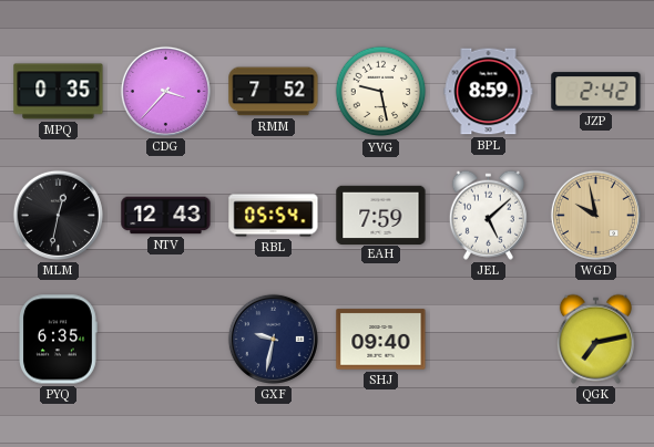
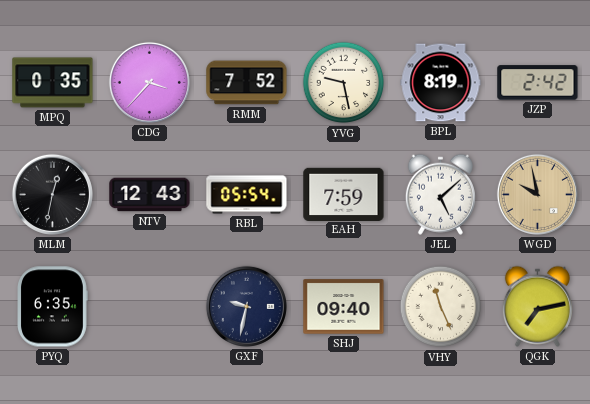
BPL: 8:59 -> 8:19
VHY: none -> 11:26
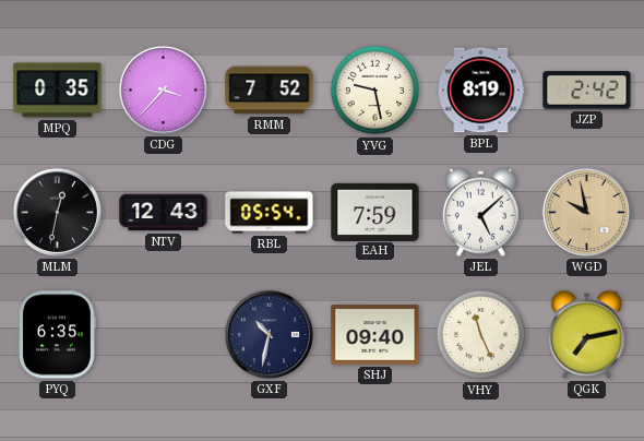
GXF: 9:32 -> 10:32
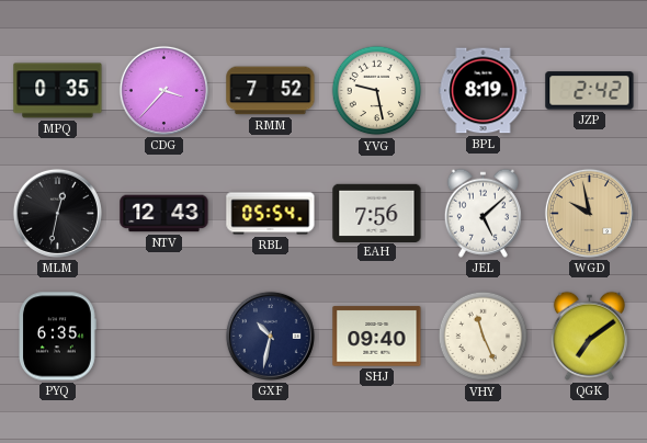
EAH: 7:59 -> 7:56
QGK: 7:13 -> 7:09
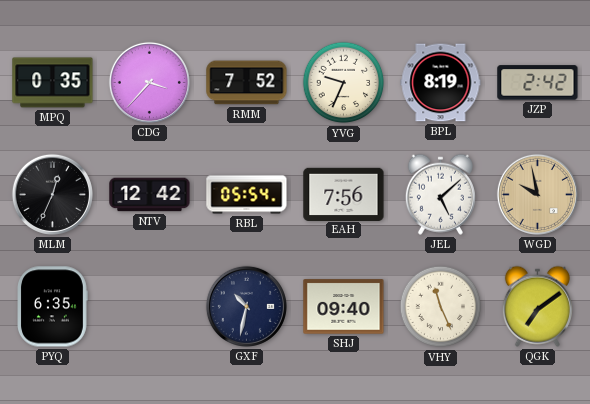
YVG: 9:28 -> 9:34
MLM: 12:32 -> 12:34
NTV: 12:43 -> 12:42
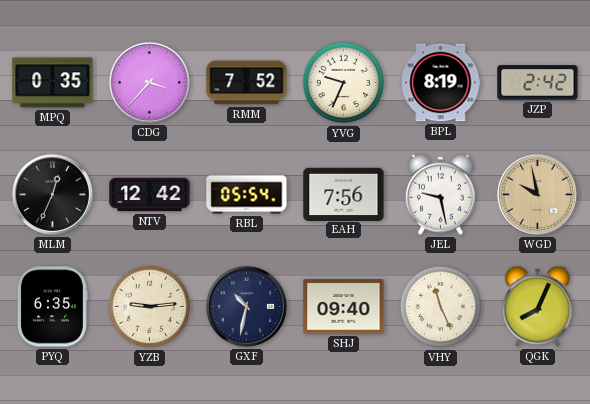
JEL: 5:08 -> 9:28
YZB: none -> 9:14
QGK: 7:09 -> 8:04
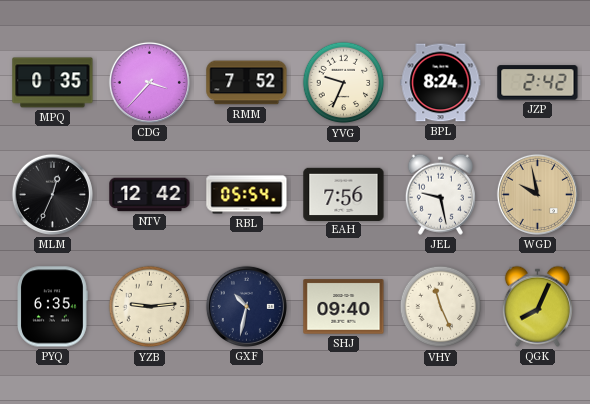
BPL: 8:19 -> 8:24
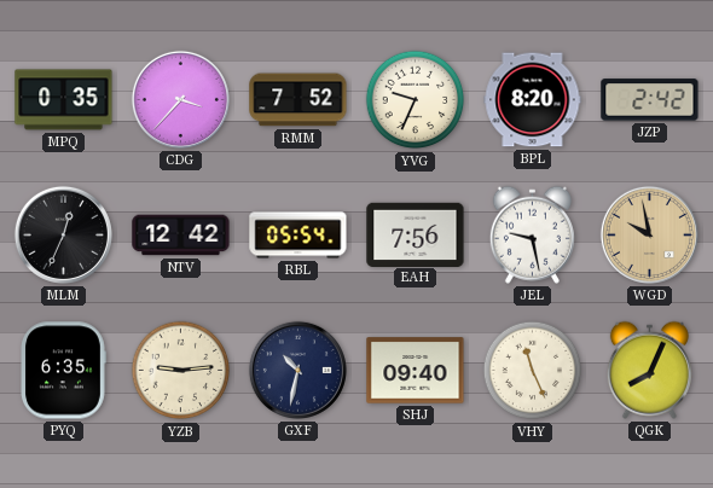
BPL: 8:24 -> 8:20
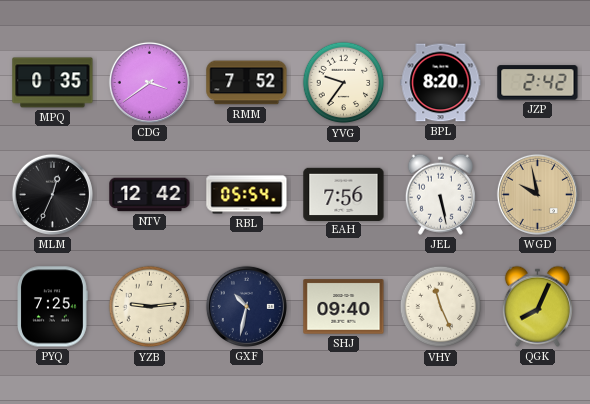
CDG: 3:37 -> 3:39
YVG: 9:34 -> 9:36
JEL: 9:28 -> 5:28
PYQ: 6:35 -> 7:25
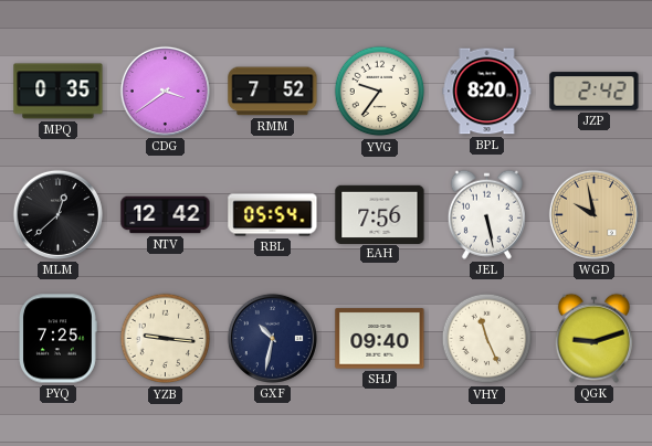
MLM: 12:34 -> 12:38
YZB: 9:14 -> 9:16
QGK: 8:04 -> 9:12
